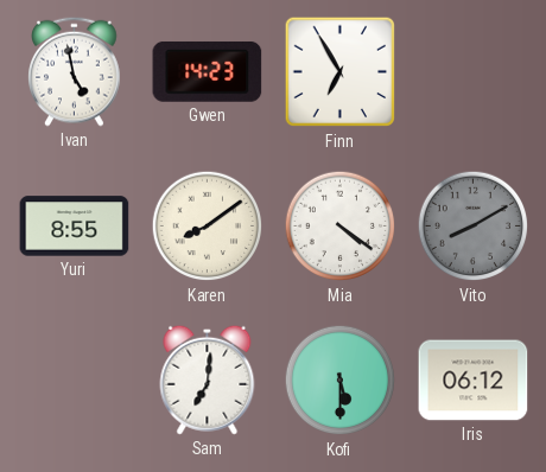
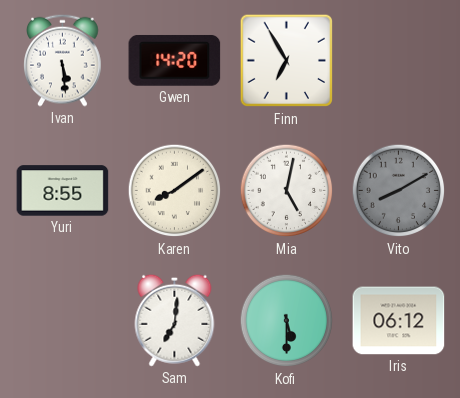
Ivan: 4:58 -> 5:29
Gwen: 14:23 -> 14:20
Mia: 4:21 -> 5:02
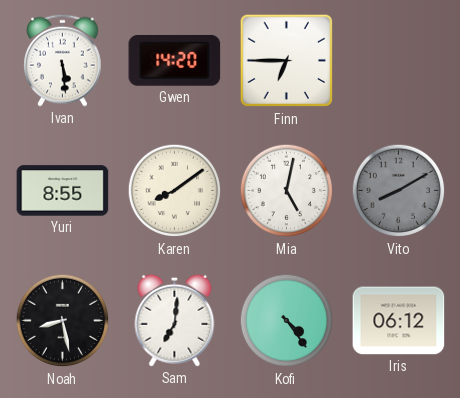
Finn: 6:55 -> 6:45
Noah: none -> 8:28
Kofi: 5:30 -> 4:24
